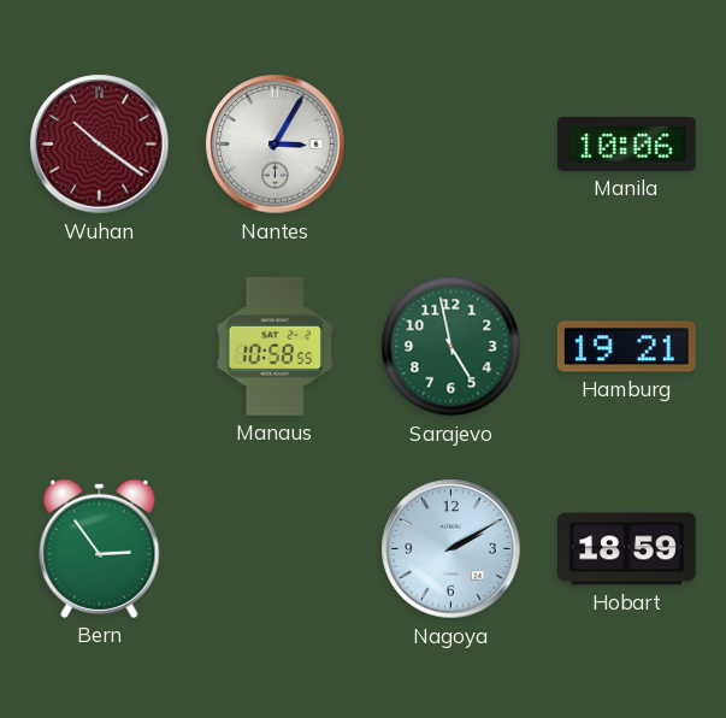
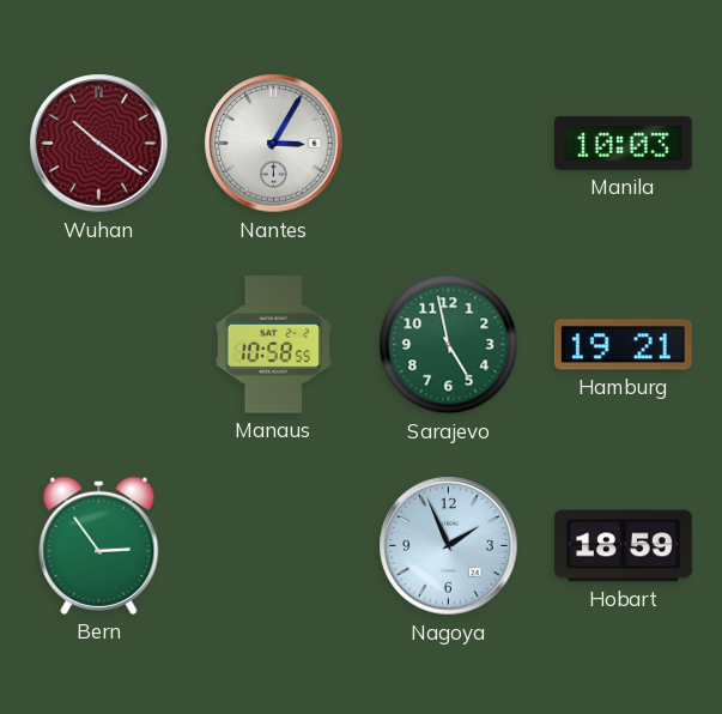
Manila: 10:06 -> 10:03
Nagoya: 2:10 -> 1:56
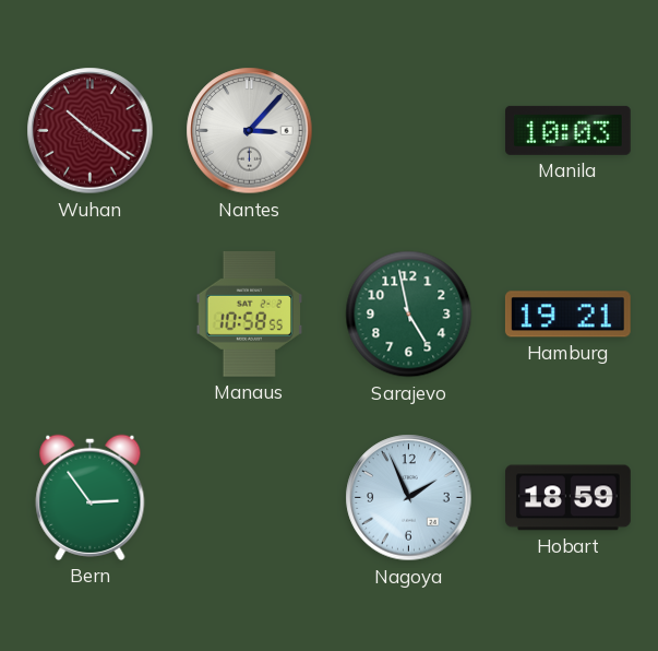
Nantes: 3:05 -> 3:07
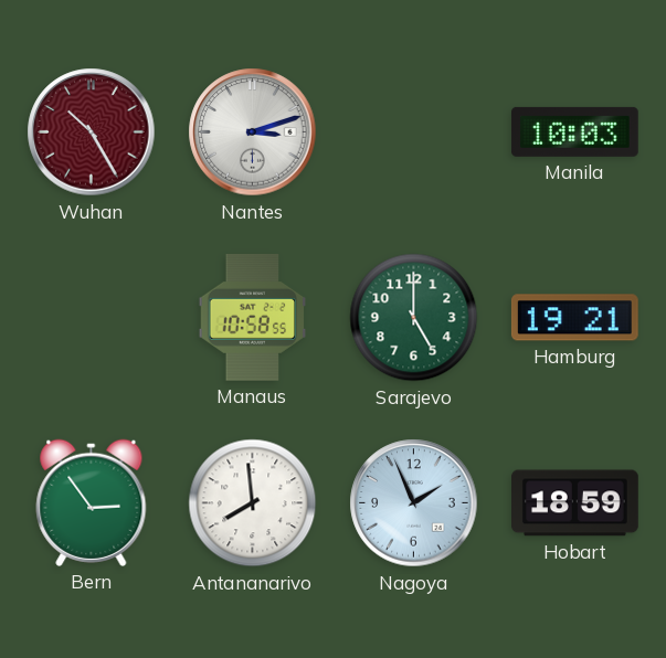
Wuhan: 10:21 -> 10:25
Nantes: 3:07 -> 3:12
Sarajevo: 4:58 -> 5:00
Antananarivo: none -> 7:59
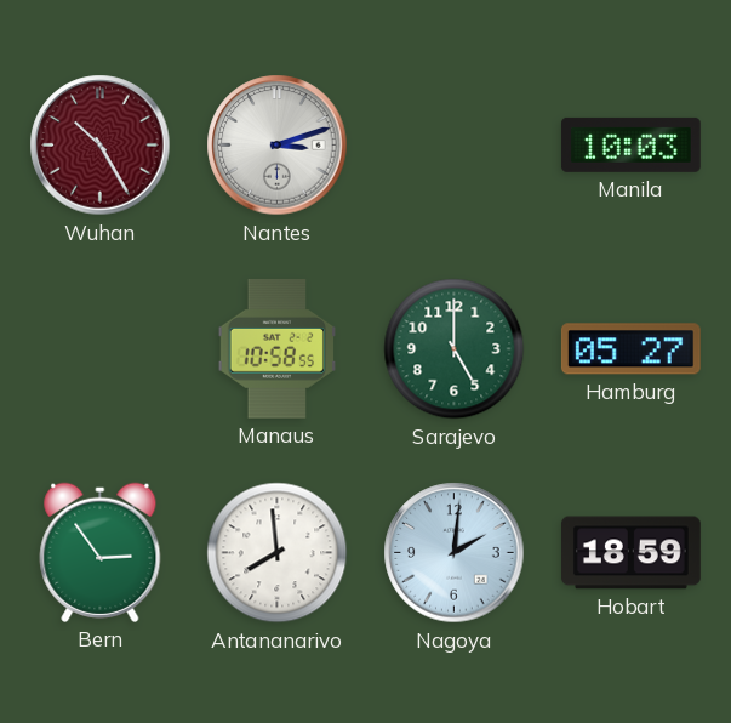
Hamburg: 19:21 -> 05:27
Nagoya: 1:56 -> 2:01
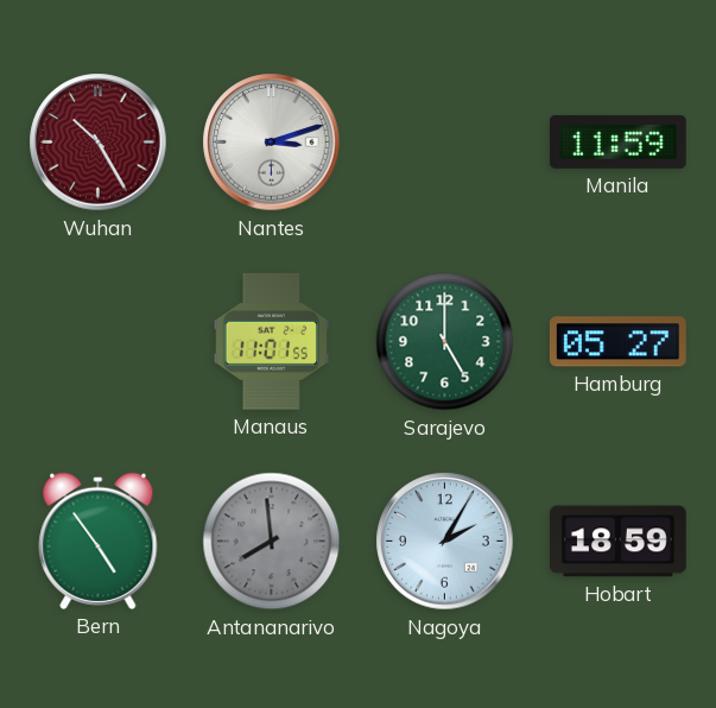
Manila: 10:03 -> 11:59
Manaus: 10:58 -> 11:01
Bern: 2:54 -> 4:54
Antananarivo dial: white -> grey
Nagoya: 2:01 -> 2:05
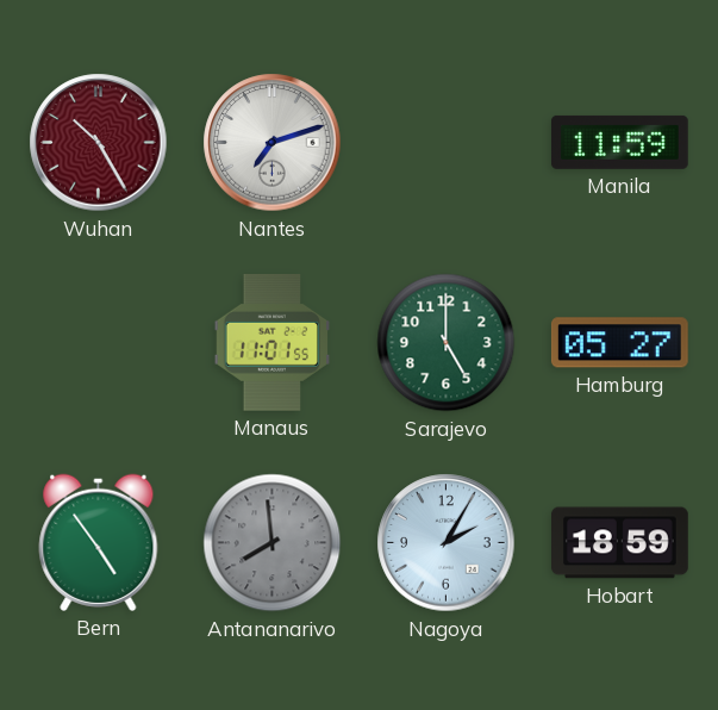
Nantes: 3:12 -> 7:12
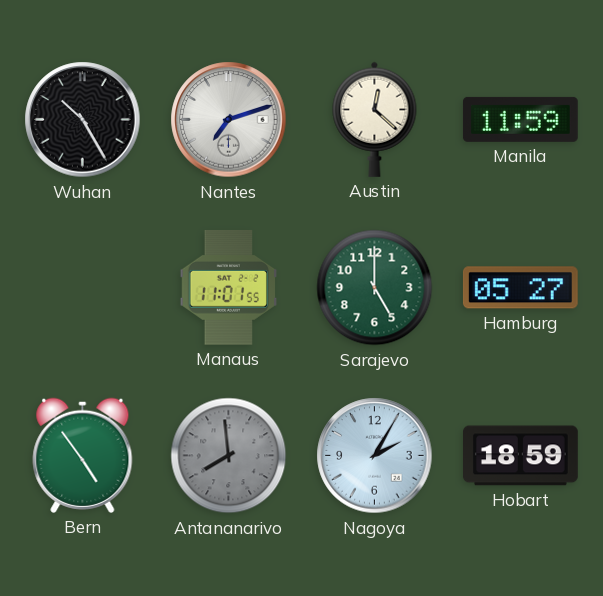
Wuhan dial: burgundy -> black
Austin: none -> 12:22
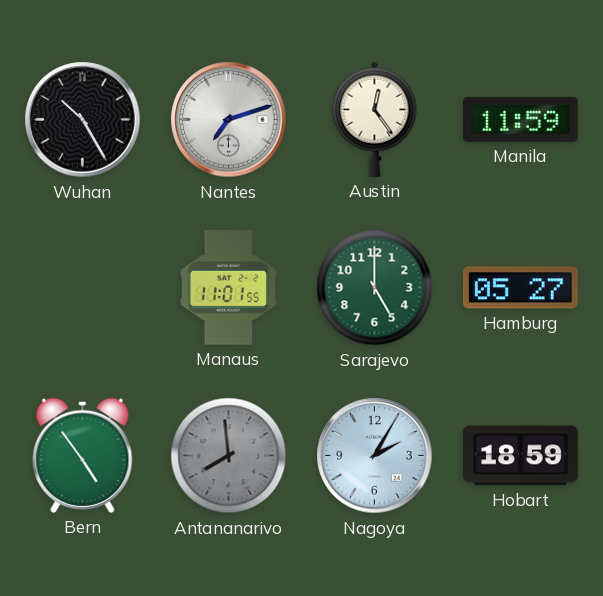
Austin: 12:22 -> 12:24
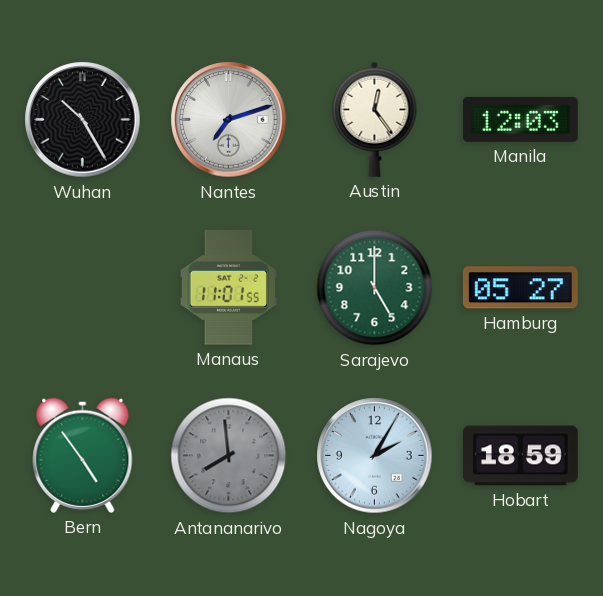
Manila: 11:59 -> 12:03
